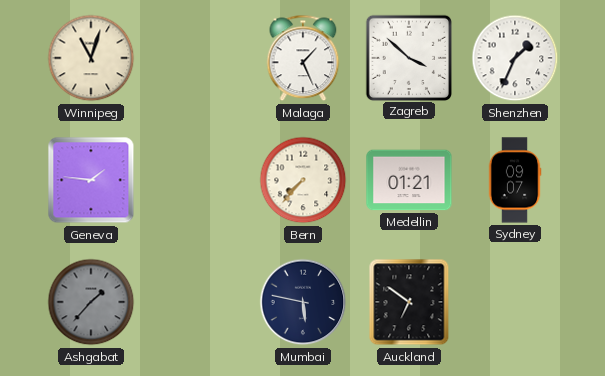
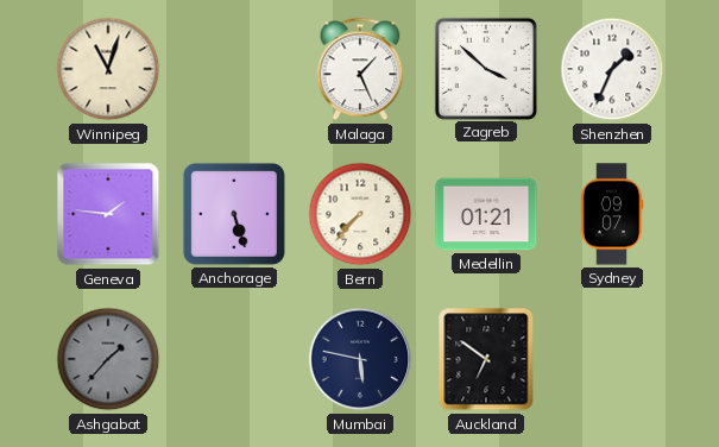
Anchorage: none -> 5:27
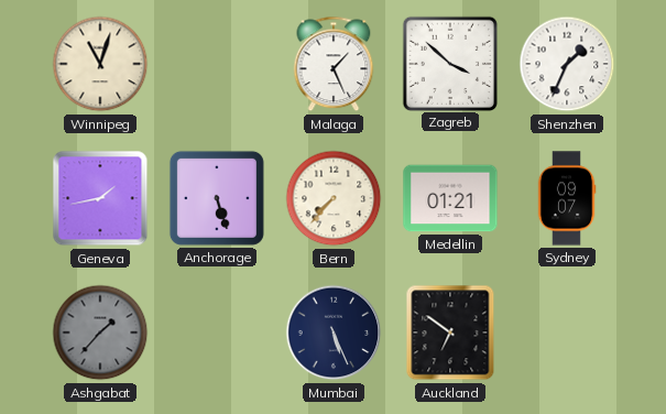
Geneva: 1:46 -> 1:43
Mumbai: 5:47 -> 5:26
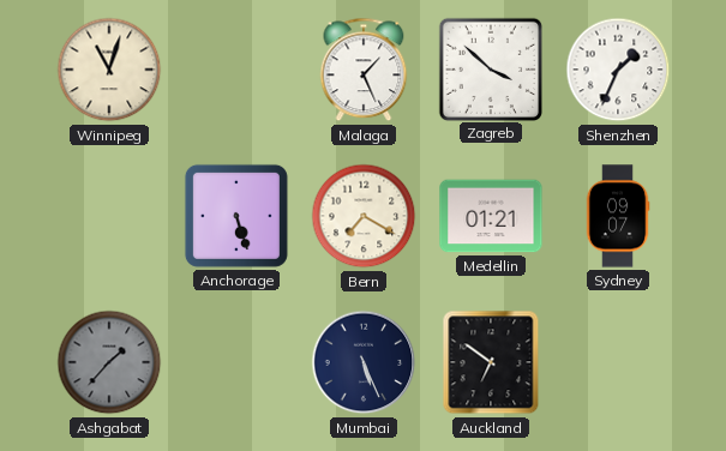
Geneva: 1:43 -> none
Bern: 7:37 -> 7:20
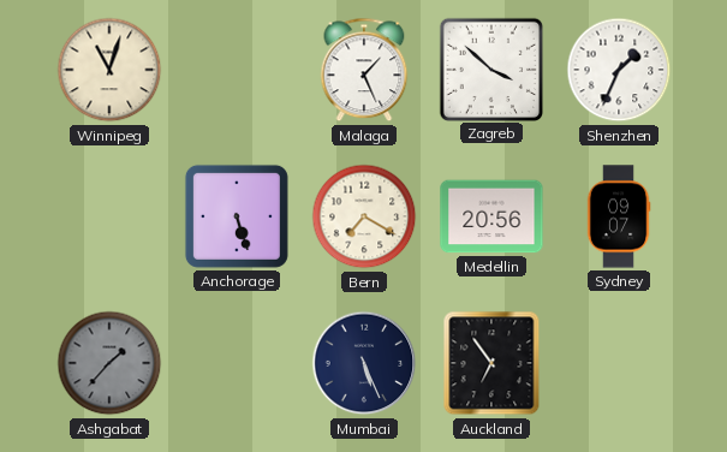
Medellin: 01:21 -> 20:56
Auckland: 6:51 -> 6:54
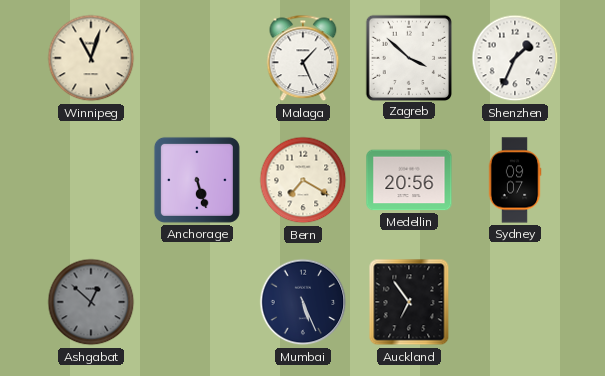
Ashgabat: 1:37 -> 12:52
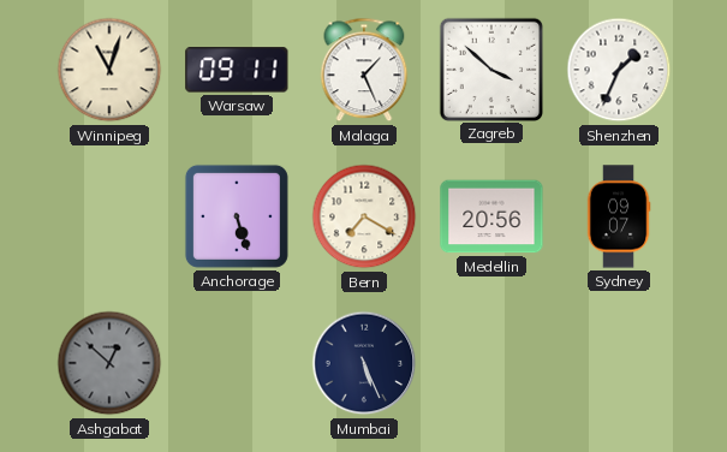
Warsaw: none -> 09:11
Auckland: 6:54 -> none
